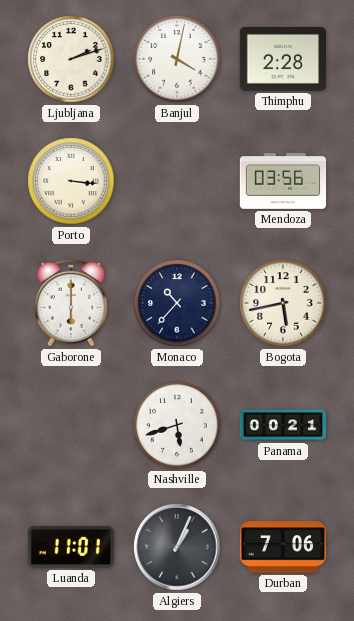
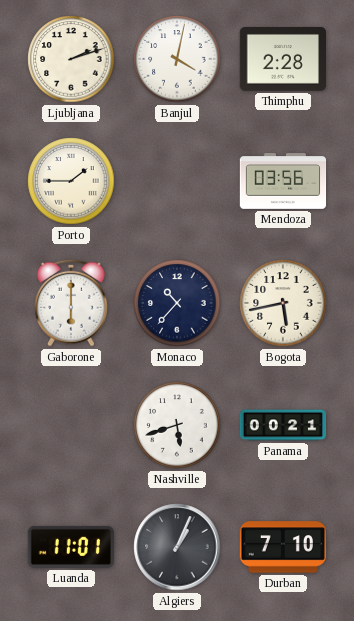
Porto: 3:16 -> 1:45
Durban: 7:06 -> 7:10
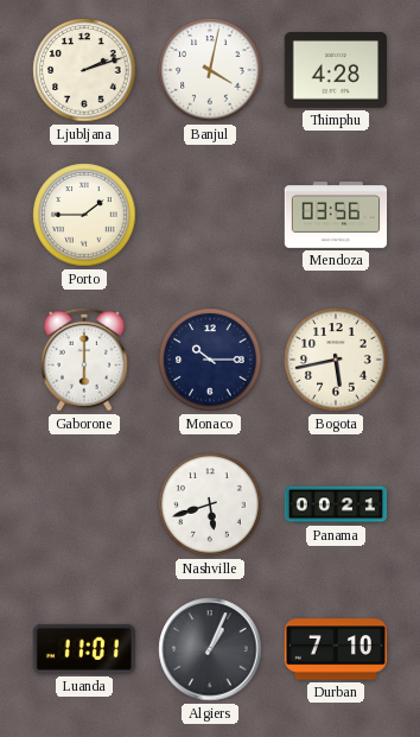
Thimphu: 2:28 -> 4:28
Monaco: 10:37 -> 10:15
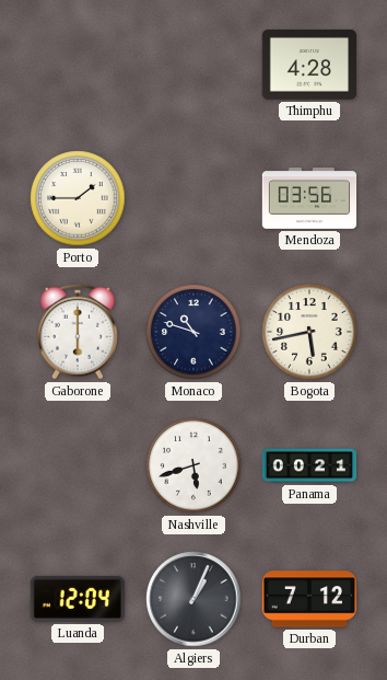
Ljubljana: 2:12 -> none
Banjul: 4:02 -> none
Monaco: 10:15 -> 10:48
Luanda: 11:01 -> 12:04
Durban: 7:10 -> 7:12
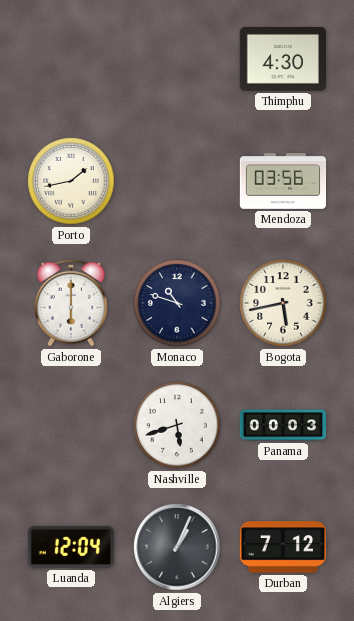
Thimphu: 4:28 -> 4:30
Porto: 1:45 -> 1:43
Panama: 00:21 -> 00:03
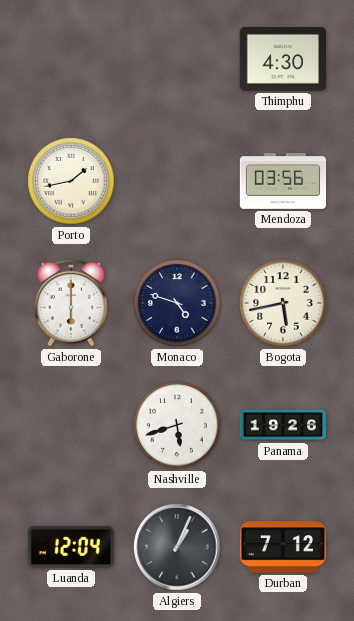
Monaco: 10:48 -> 4:48
Panama: 00:03 -> 19:26
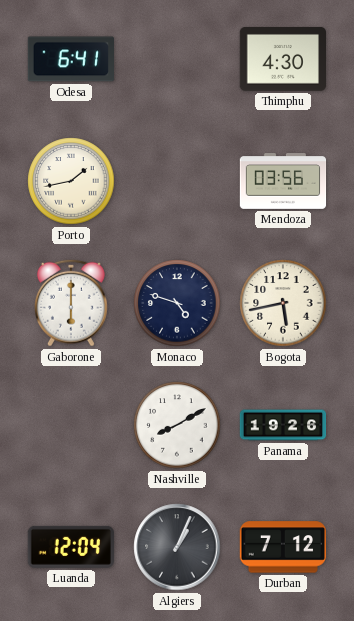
Odesa: none -> 6:41
Nashville: 5:42 -> 8:10
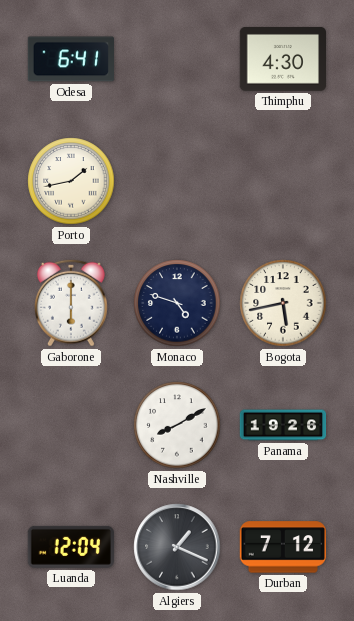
Mendoza: 03:56 -> none
Algiers: 1:04 -> 1:19
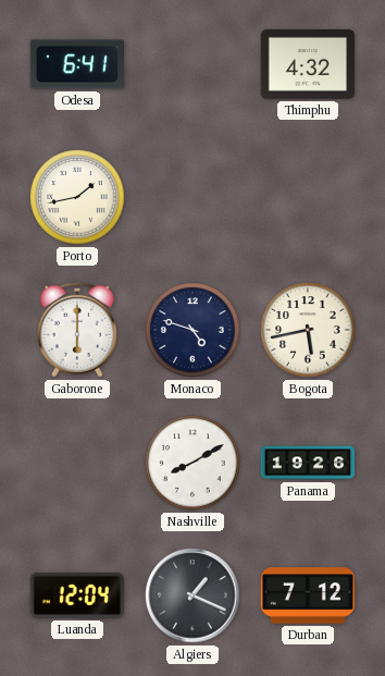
Thimphu: 4:30 -> 4:32
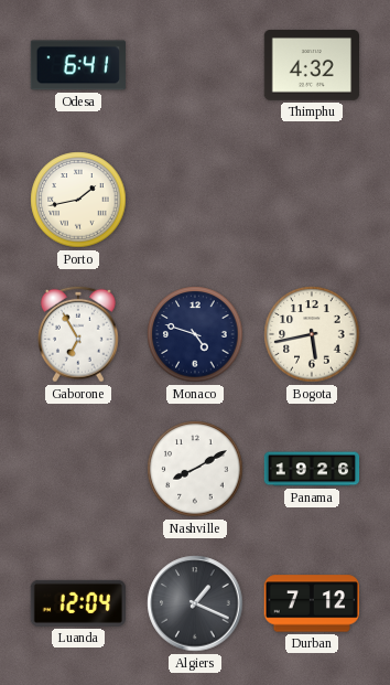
Gaborone: 6:00 -> 6:55
